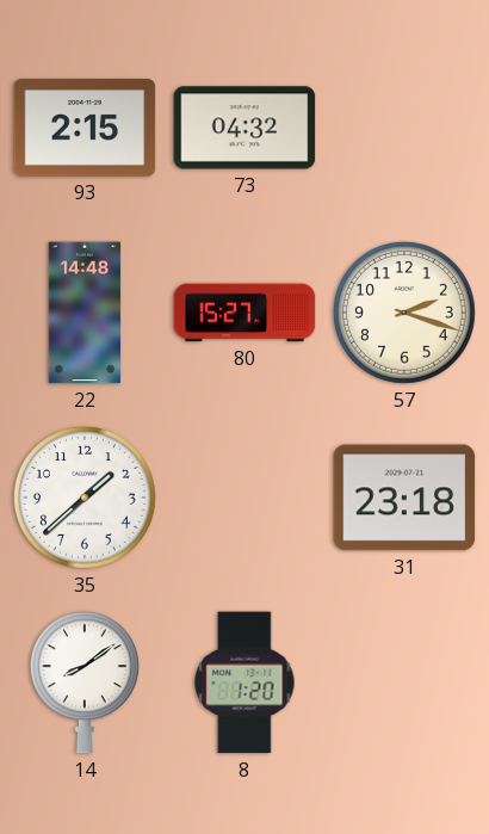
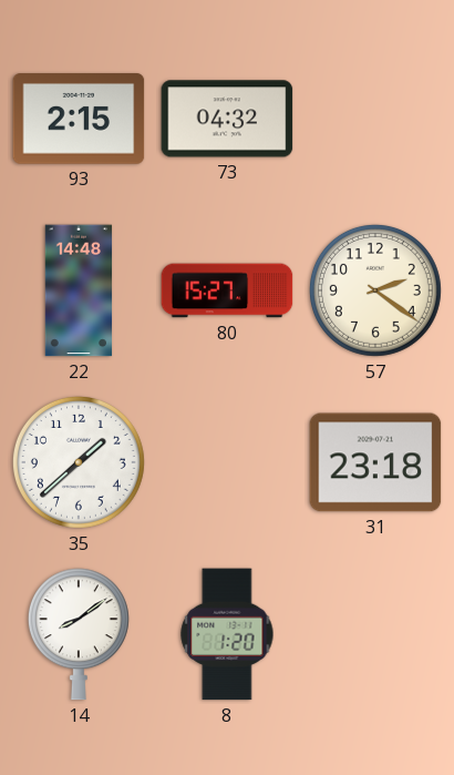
57: 2:18 -> 2:21
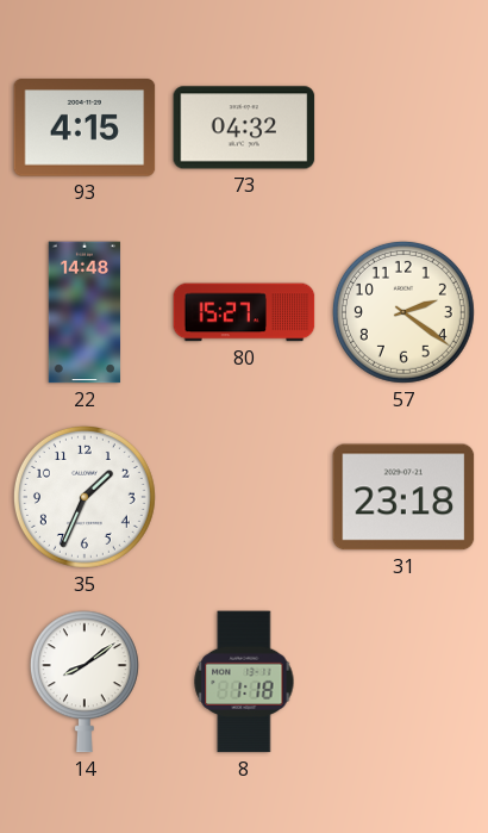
93: 2:15 -> 4:15
35: 1:38 -> 1:34
8: 1:20 -> 1:18
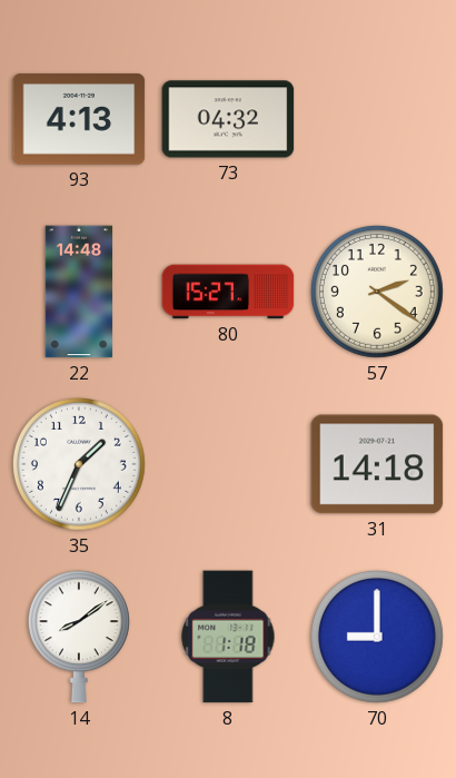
93: 4:15 -> 4:13
31: 23:18 -> 14:18
70: none -> 9:00
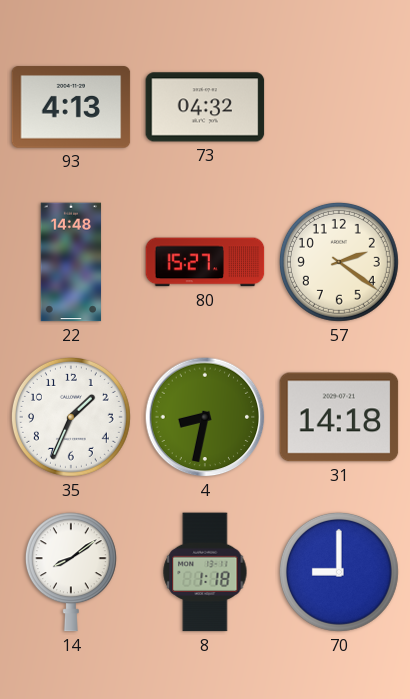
4: none -> 8:32
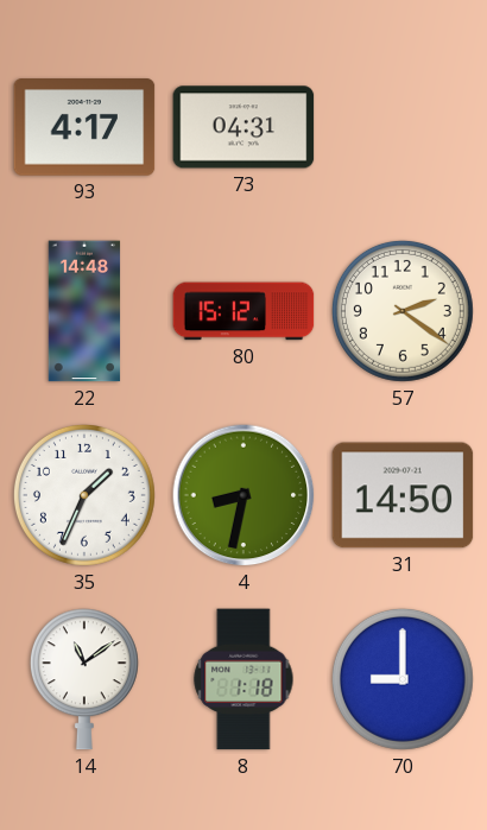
93: 4:13 -> 4:17
73: 04:32 -> 04:31
80: 15:27 -> 15:12
31: 14:18 -> 14:50
14: 8:09 -> 11:09
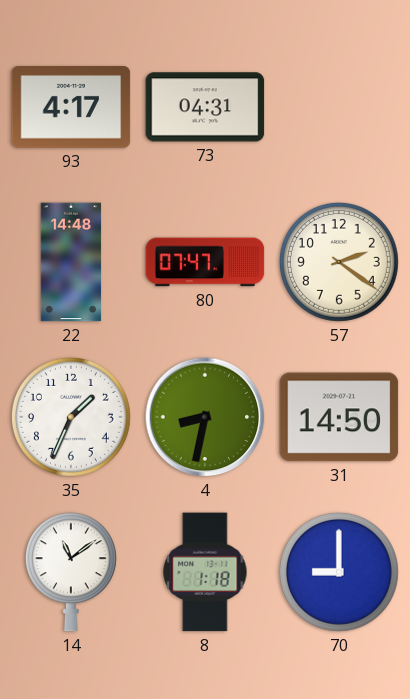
80: 15:12 -> 07:47
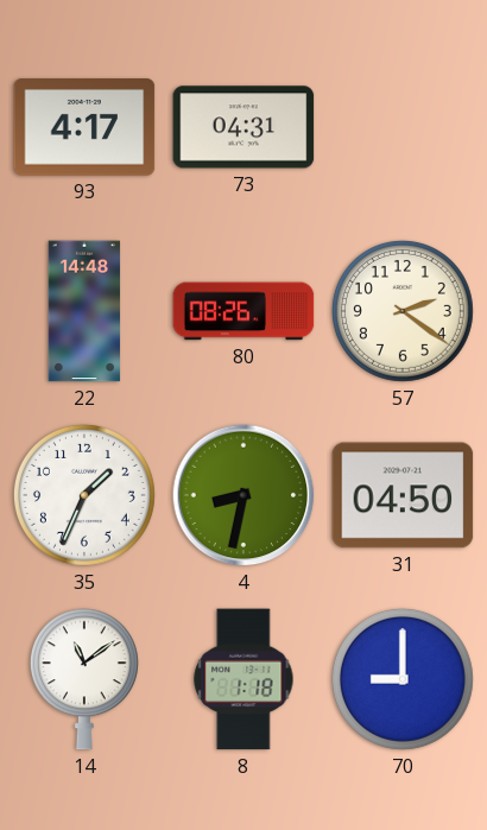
80: 07:47 -> 08:26
31: 14:50 -> 04:50
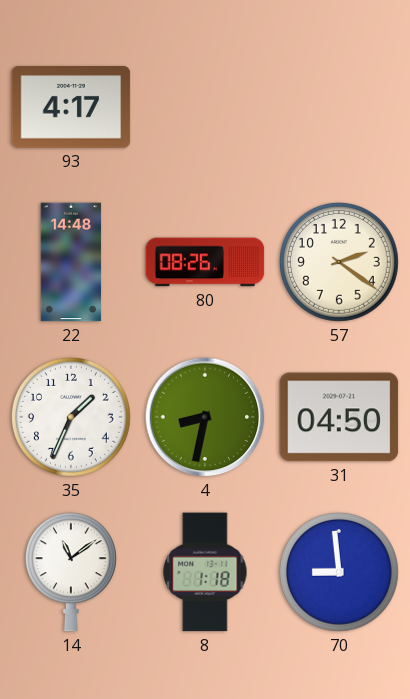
73: 04:31 -> none
70: 9:00 -> 8:59
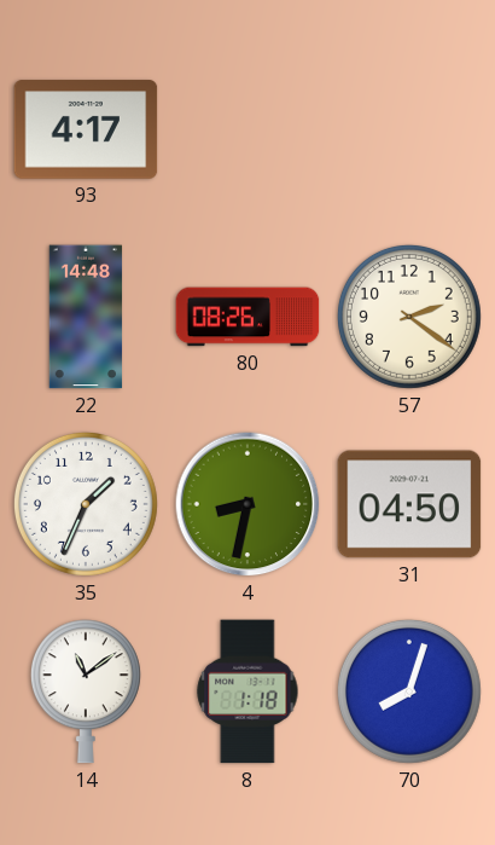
70: 8:59 -> 8:03
